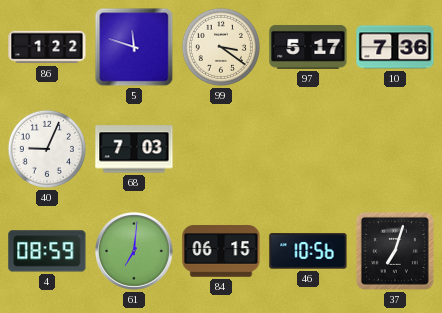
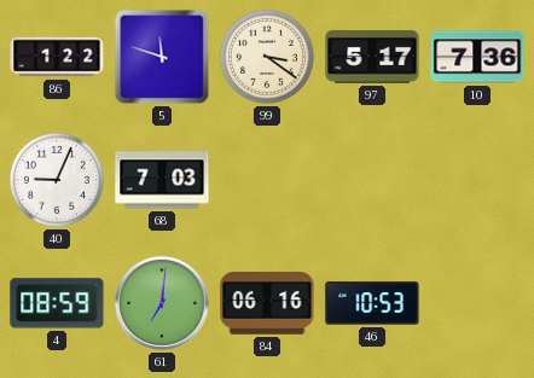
84: 06:15 -> 06:16
46: 10:56 -> 10:53
37: 7:03 -> none
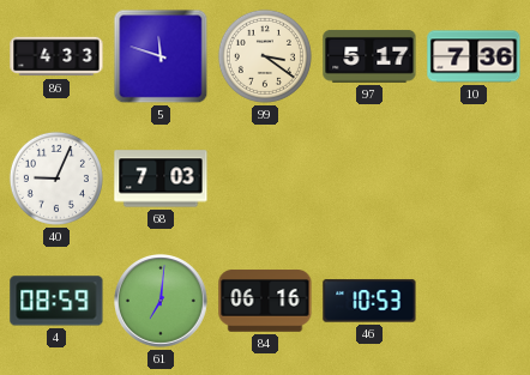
86: 1:22 -> 4:33
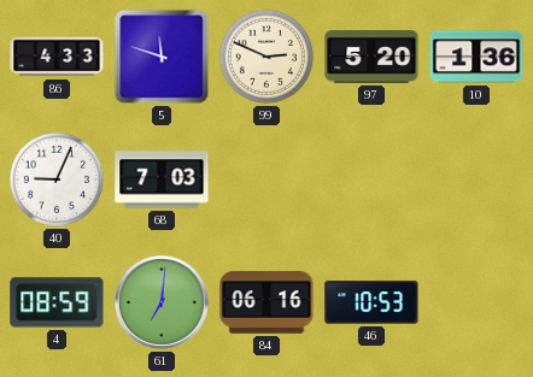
99: 3:21 -> 2:49
97: 5:17 -> 5:20
10: 7:36 -> 1:36
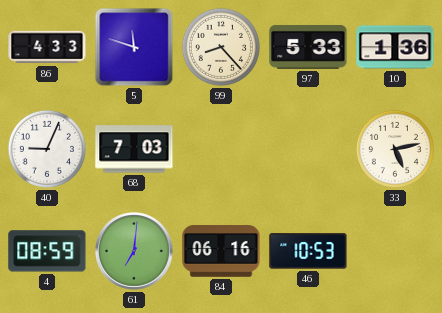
99: 2:49 -> 8:23
97: 5:20 -> 5:33
33: none -> 5:13
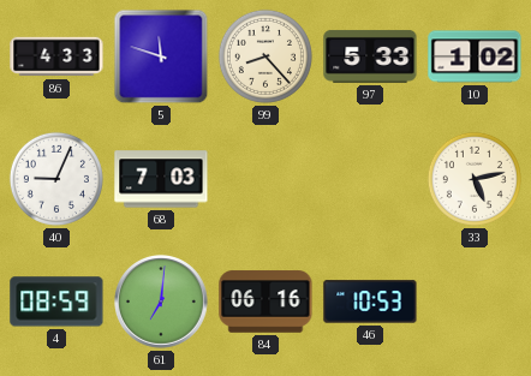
10: 1:36 -> 1:02
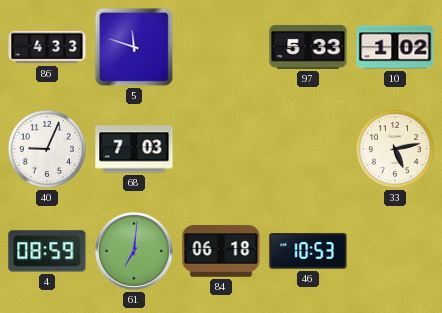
99: 8:23 -> none
84: 06:16 -> 06:18
